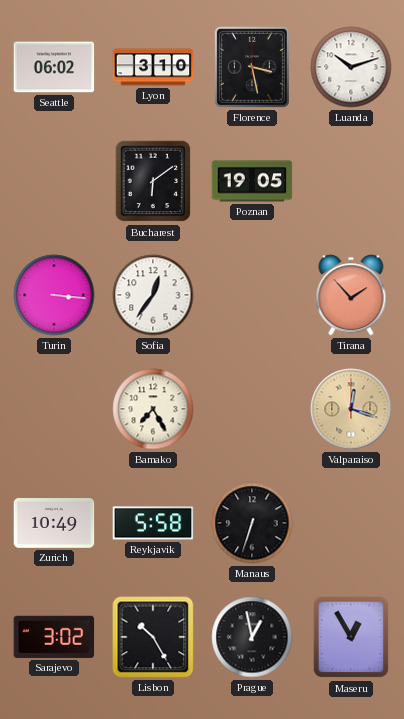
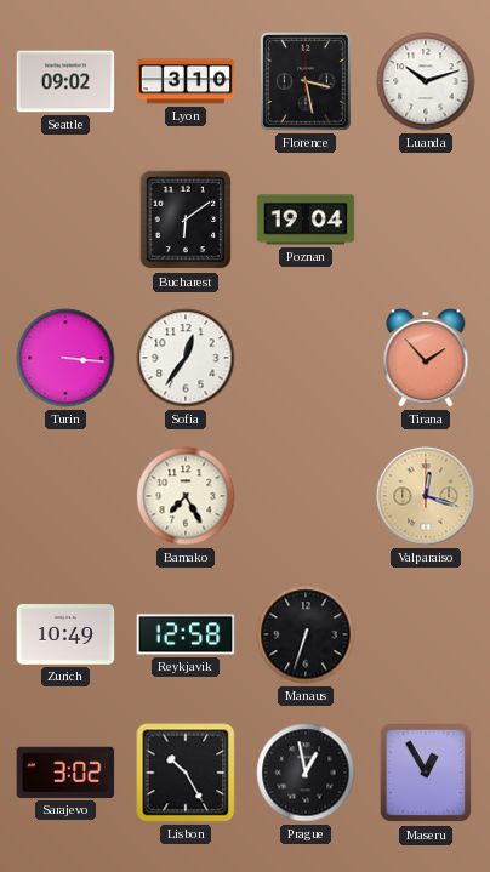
Seattle: 06:02 -> 09:02
Poznan: 19:05 -> 19:04
Reykjavik: 5:58 -> 12:58
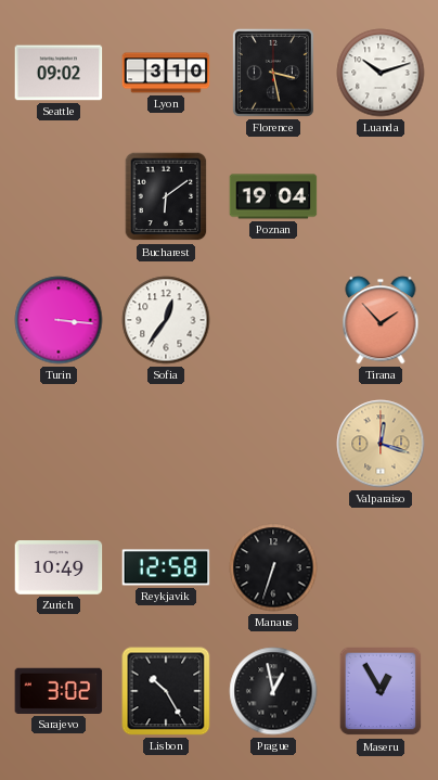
Bamako: 7:25 -> none
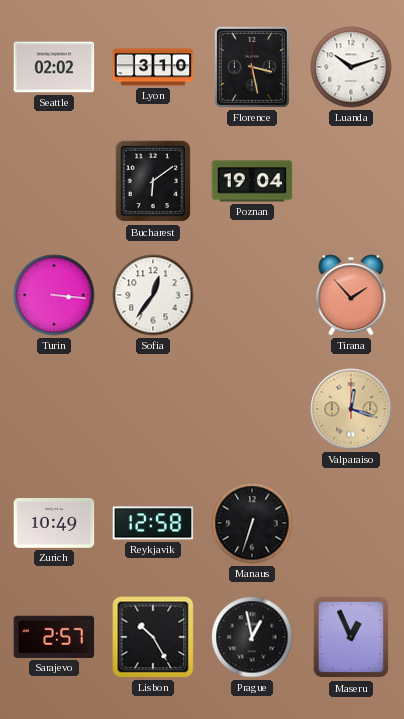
Seattle: 09:02 -> 02:02
Sarajevo: 3:02 -> 2:57
Maseru: 12:55 -> 12:56
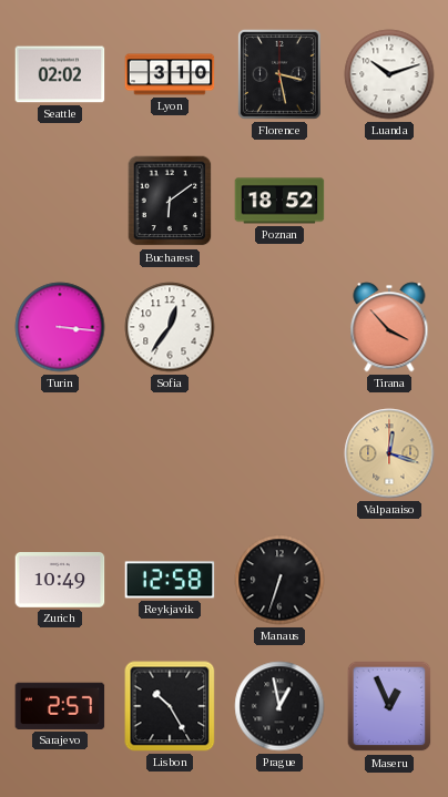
Poznan: 19:04 -> 18:52
Tirana: 1:53 -> 3:53
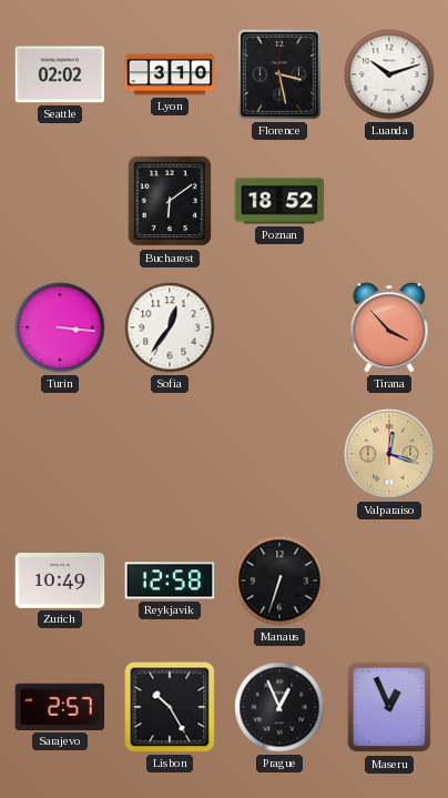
Prague: 12:58 -> 12:56
